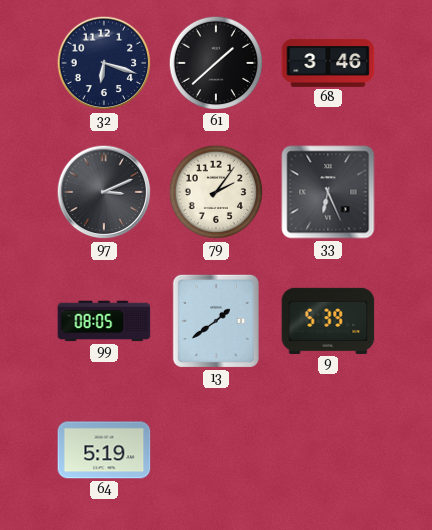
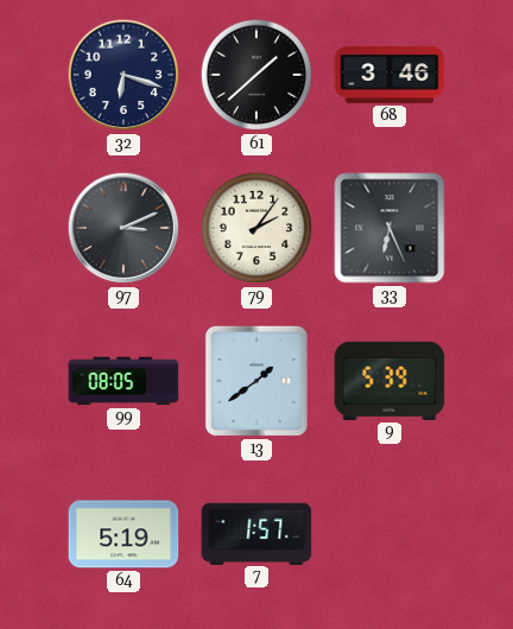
7: none -> 1:57
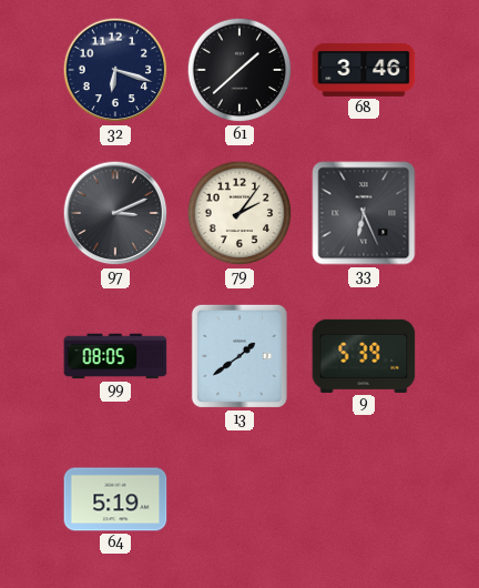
7: 1:57 -> none
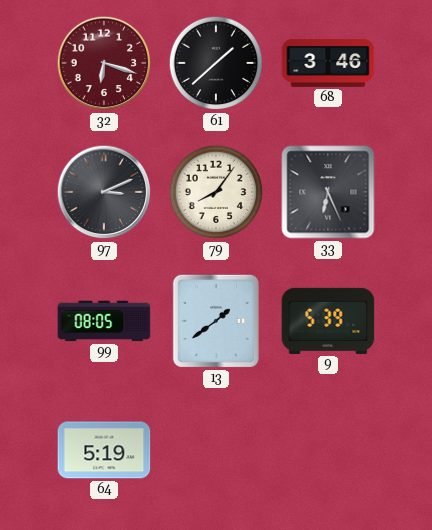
32 dial: navy -> burgundy
79: 2:06 -> 8:06
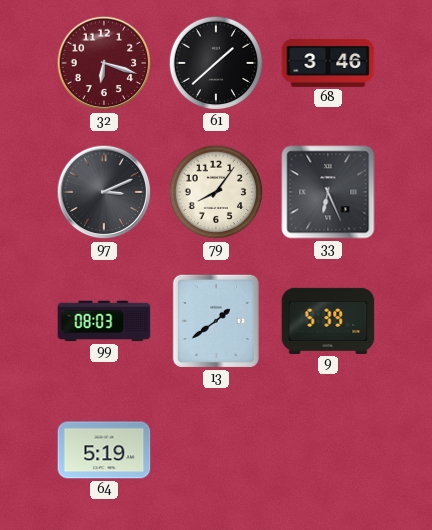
99: 08:05 -> 08:03
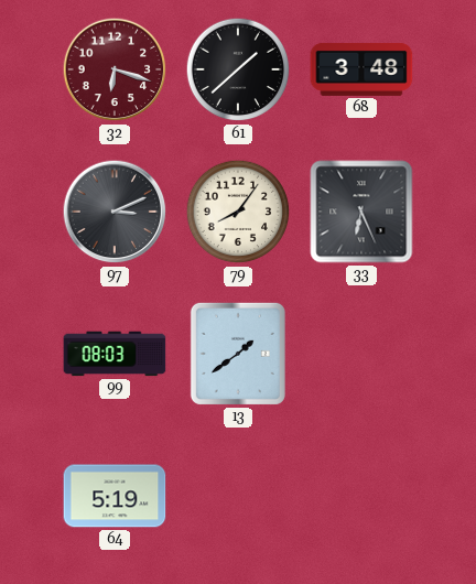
68: 3:46 -> 3:48
9: 5:39 -> none
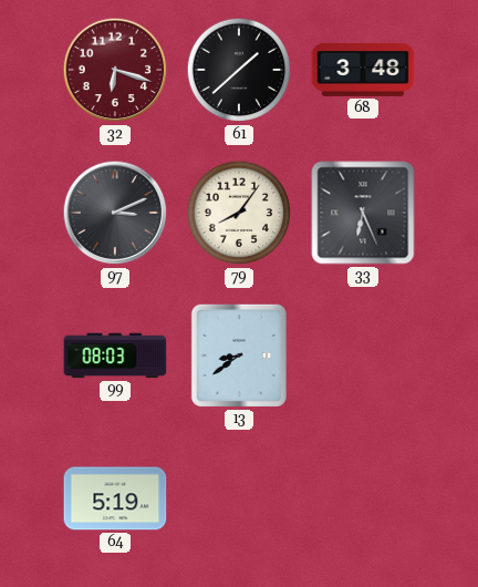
13: 1:39 -> 8:39
